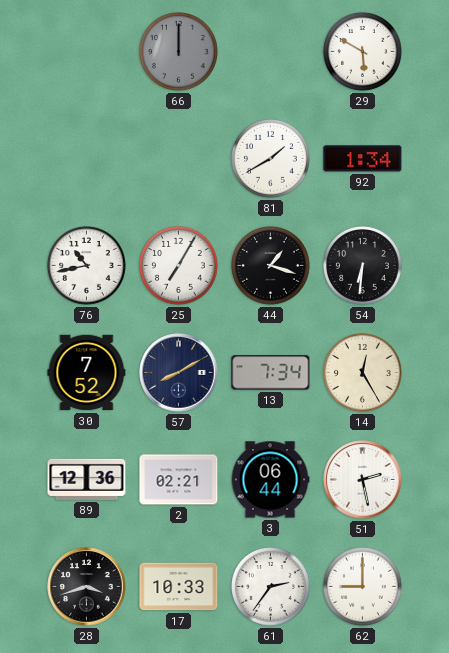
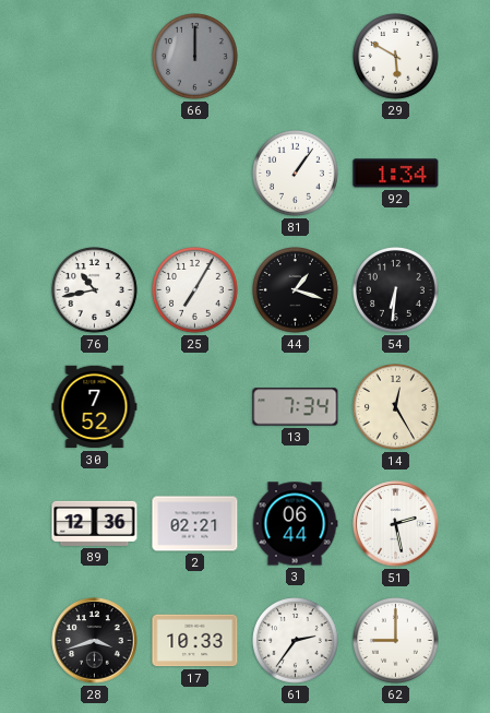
81: 1:40 -> 1:06
57: 8:10 -> none
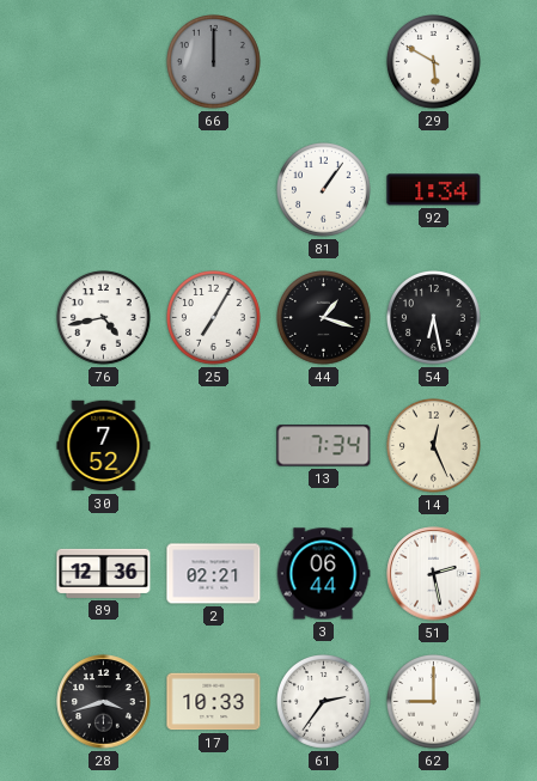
76: 10:43 -> 4:43
54: 6:31 -> 6:28
14: 12:25 -> 12:26
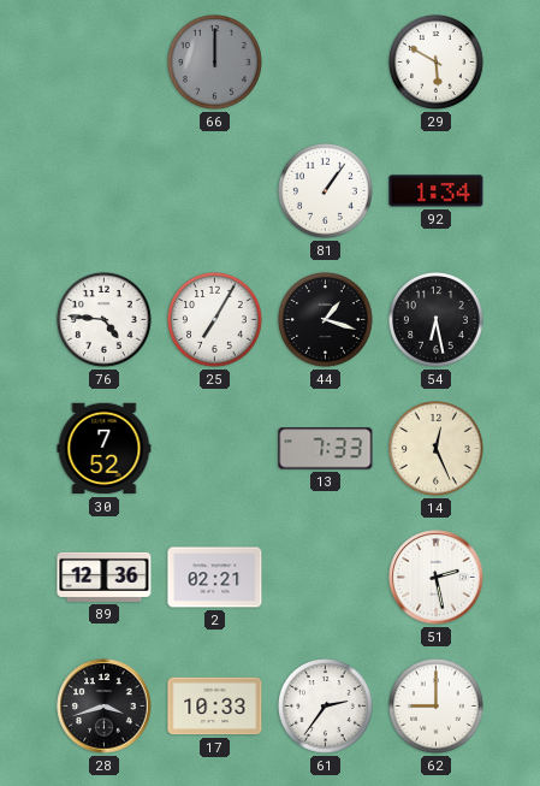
76: 4:43 -> 4:46
13: 7:34 -> 7:33
3: 06:44 -> none
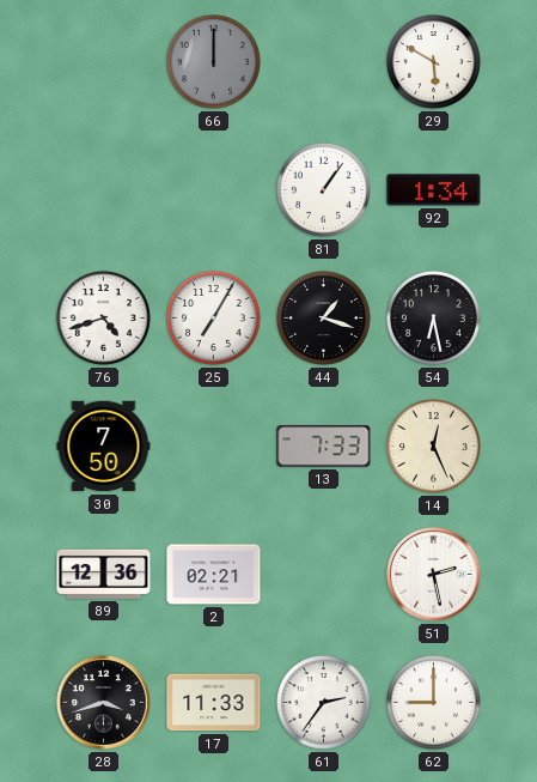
76: 4:46 -> 4:42
30: 7:52 -> 7:50
17: 10:33 -> 11:33
